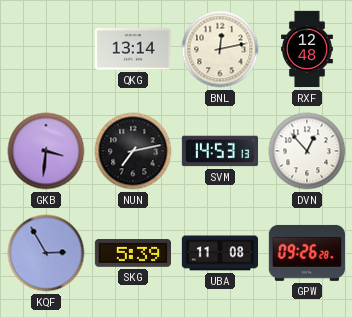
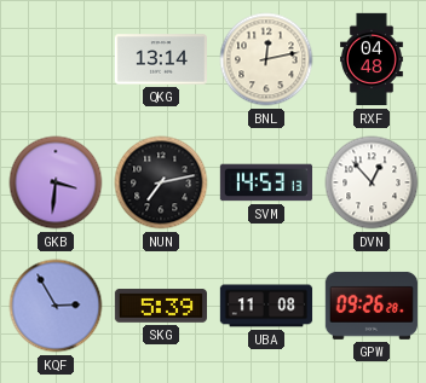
RXF: 12:48 -> 04:48
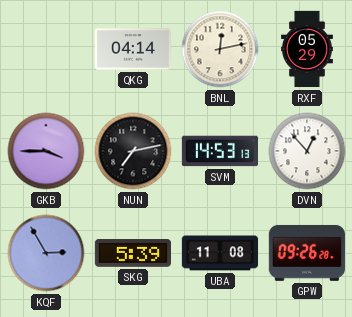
QKG: 13:14 -> 04:14
RXF: 04:48 -> 05:29
GKB: 3:31 -> 3:45
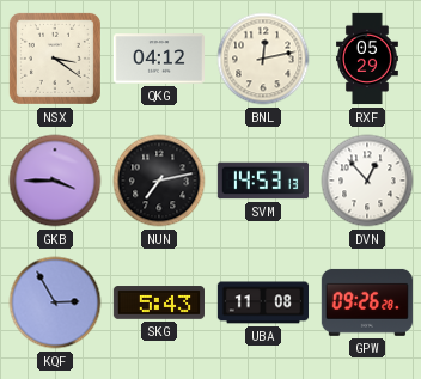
NSX: none -> 3:21
QKG: 04:14 -> 04:12
SKG: 5:39 -> 5:43
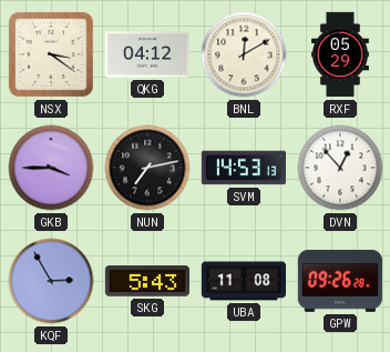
BNL: 12:13 -> 12:10
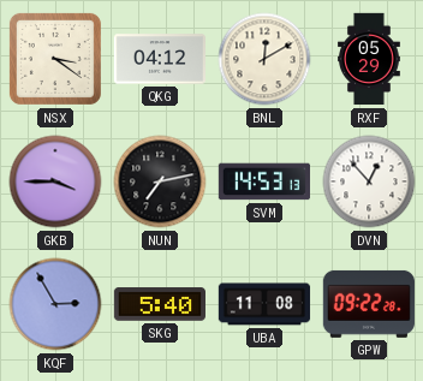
SKG: 5:43 -> 5:40
GPW: 09:26 -> 09:22
